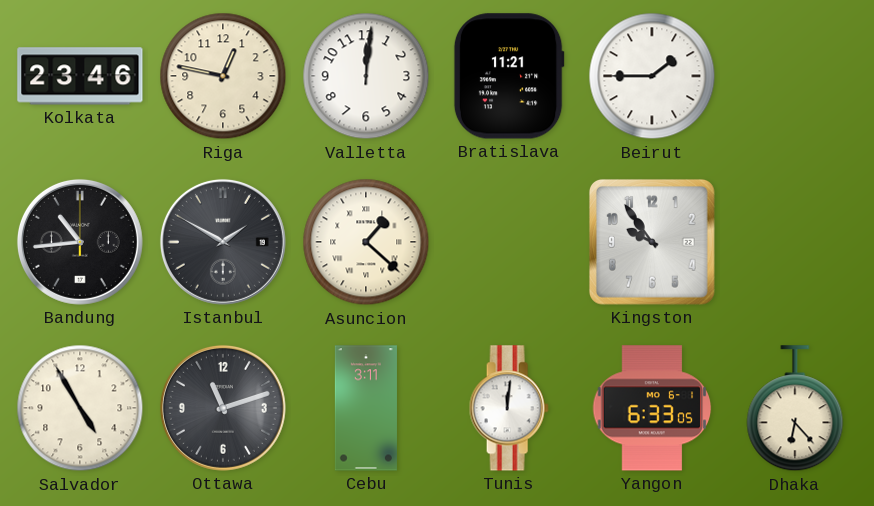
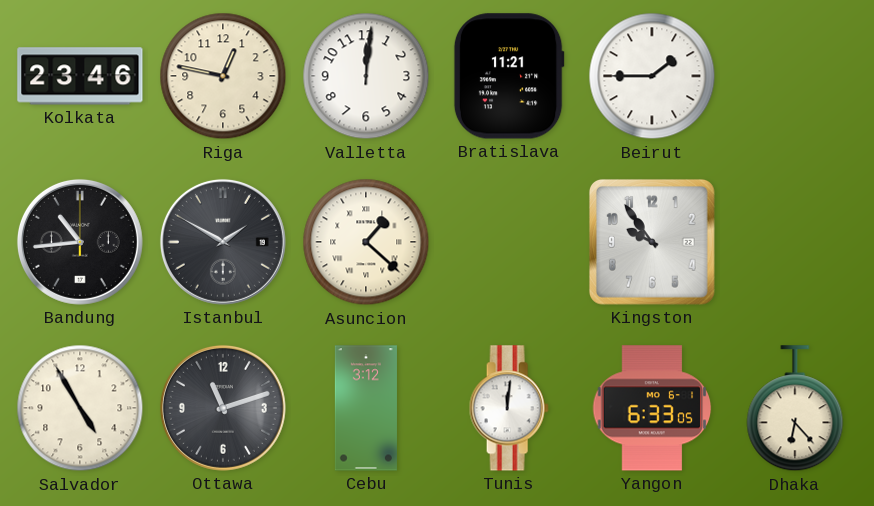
Cebu: 3:11 -> 3:12
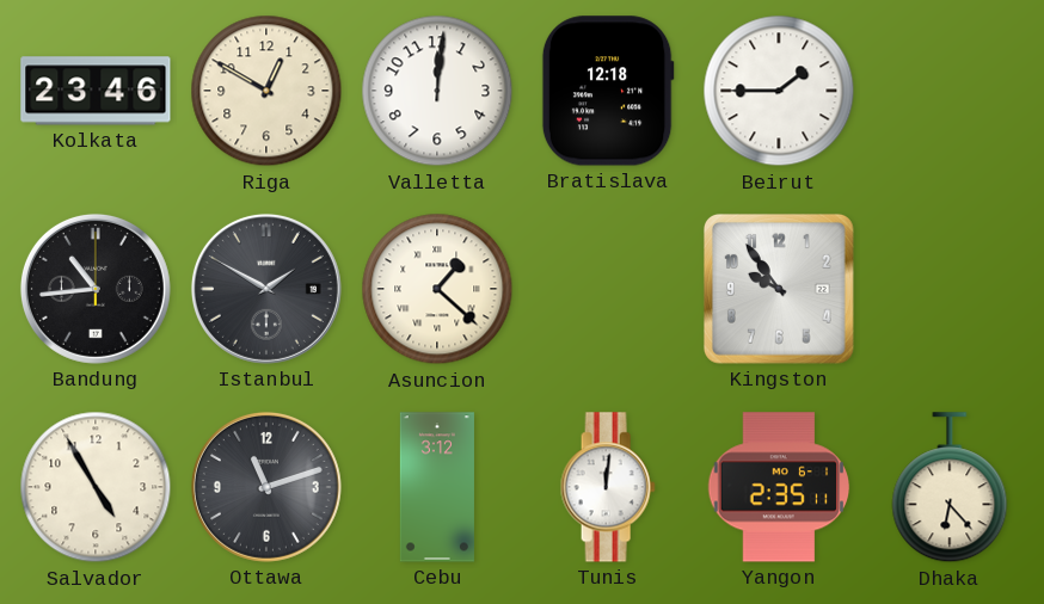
Riga: 12:47 -> 12:50
Bratislava: 11:21 -> 12:18
Yangon: 6:33 -> 2:35
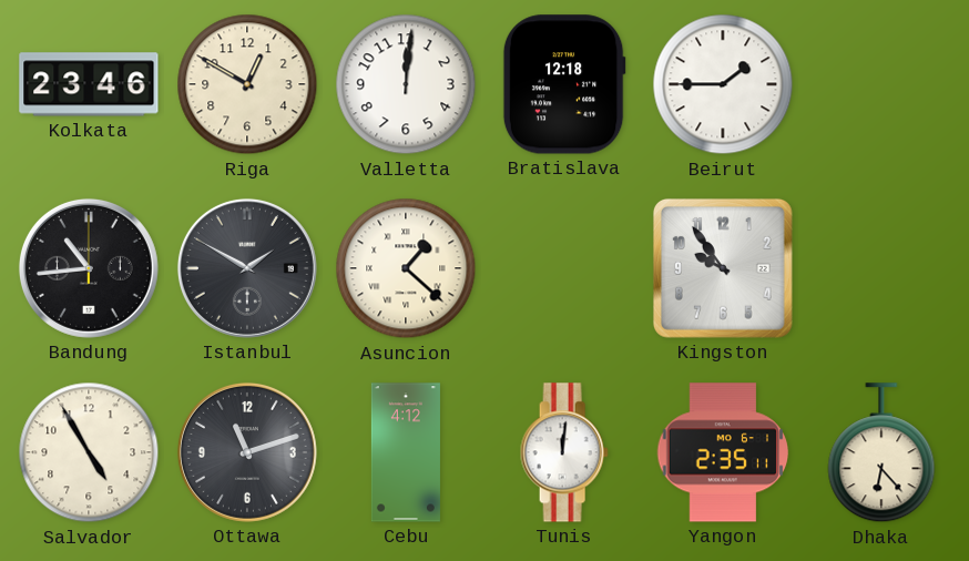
Cebu: 3:12 -> 4:12
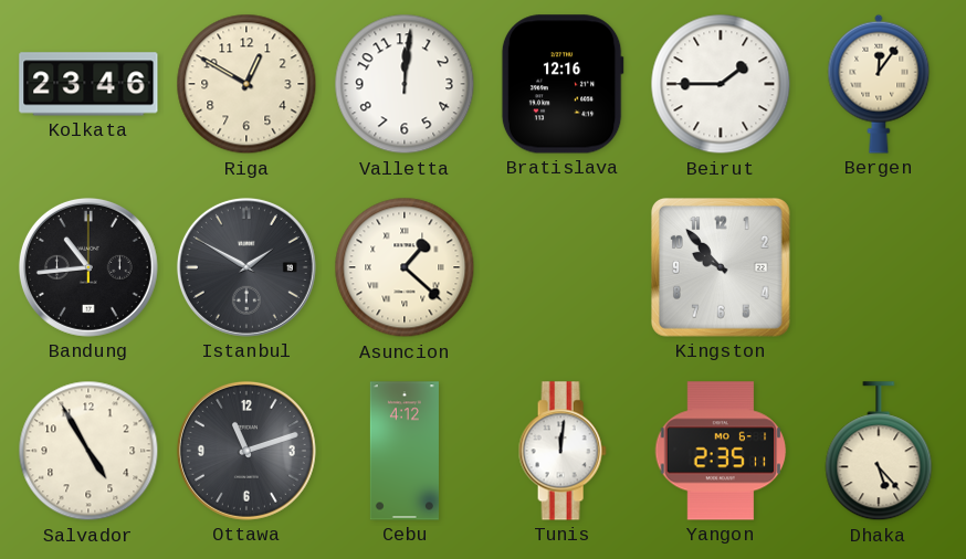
Bratislava: 12:18 -> 12:16
Bergen: none -> 12:06
Kingston: 9:54 -> 9:53
Dhaka: 6:23 -> 5:23
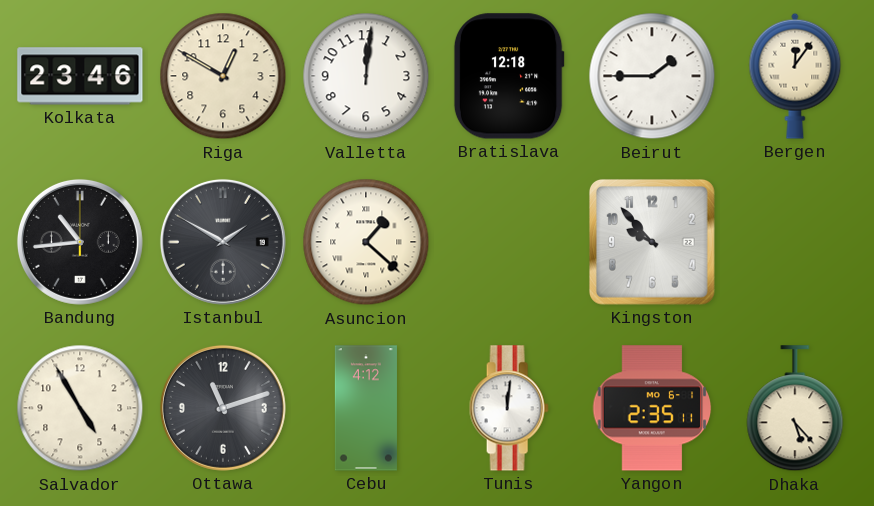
Bratislava: 12:16 -> 12:18
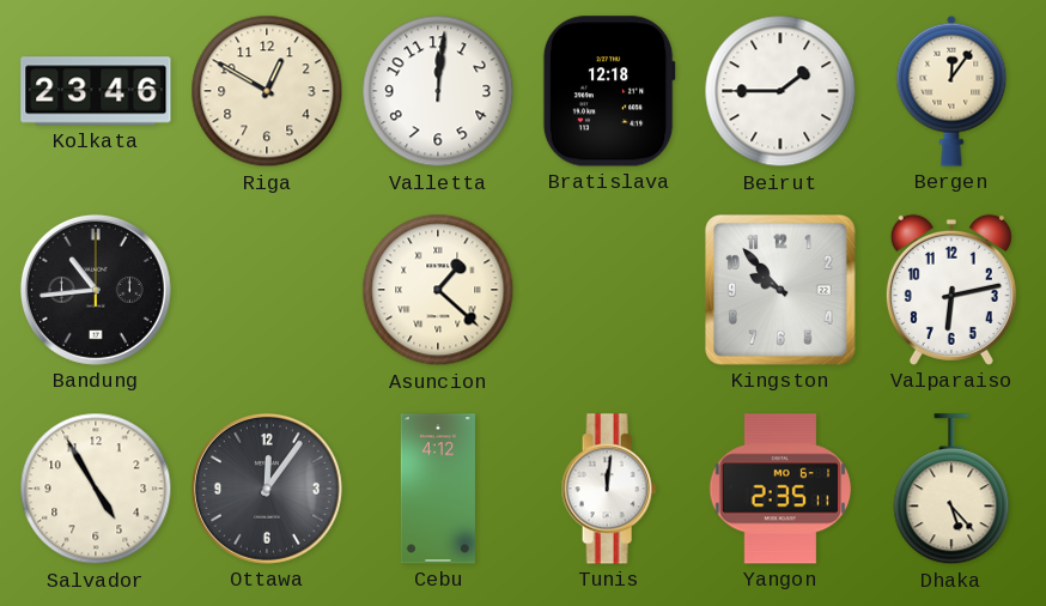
Istanbul: 1:50 -> none
Valparaiso: none -> 6:13
Ottawa: 11:12 -> 12:06
